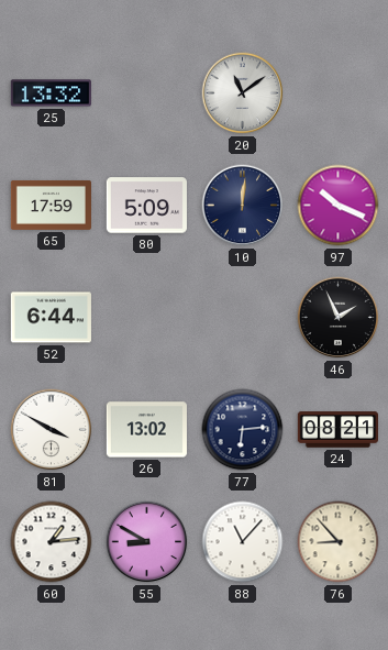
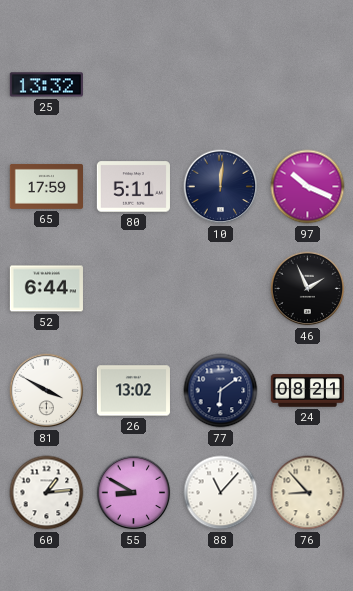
20: 11:09 -> none
80: 5:09 -> 5:11
77: 6:14 -> 6:09
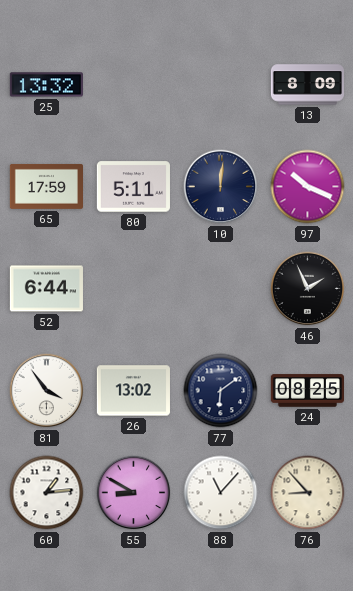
13: none -> 8:09
81: 3:50 -> 3:54
24: 08:21 -> 08:25
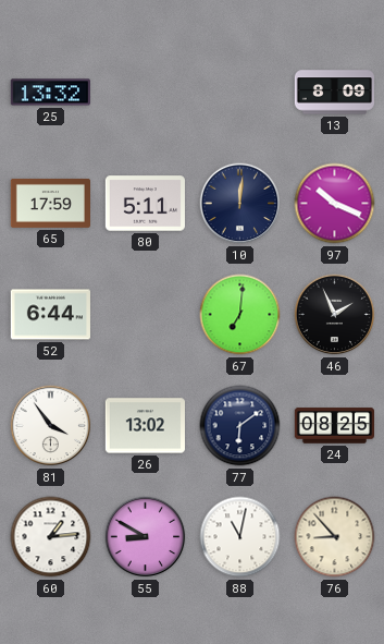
67: none -> 7:01
88: 11:07 -> 11:02
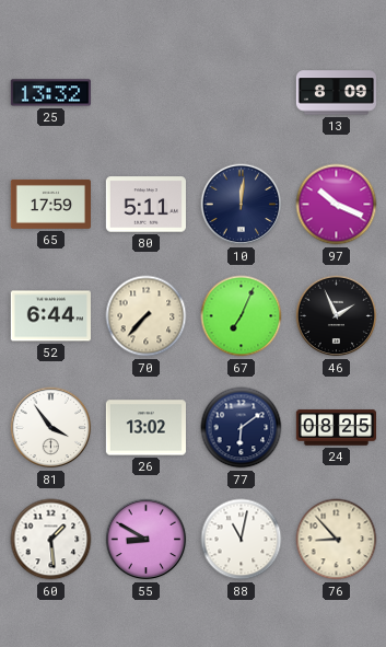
70: none -> 7:37
67: 7:01 -> 7:04
60: 1:14 -> 1:29
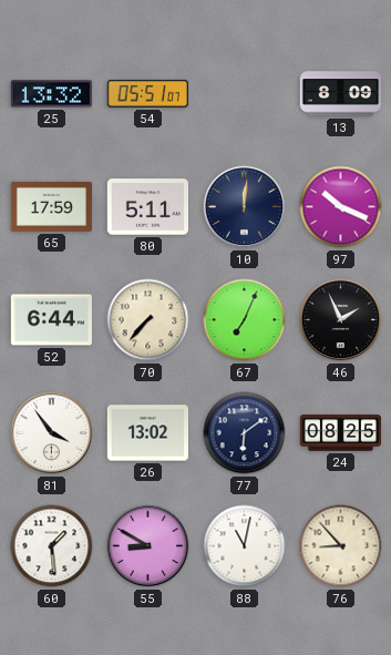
54: none -> 05:51
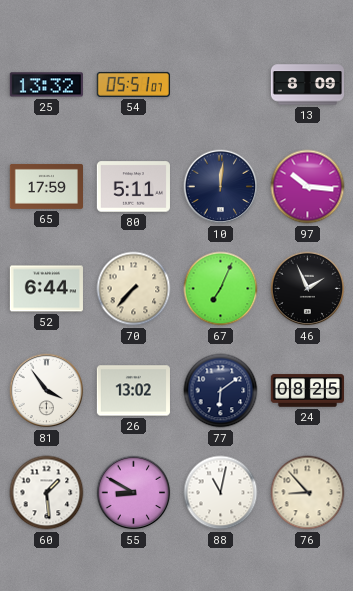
97: 10:19 -> 10:16
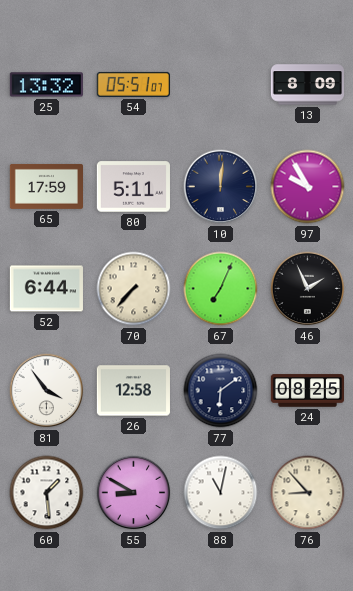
97: 10:16 -> 9:55
26: 13:02 -> 12:58
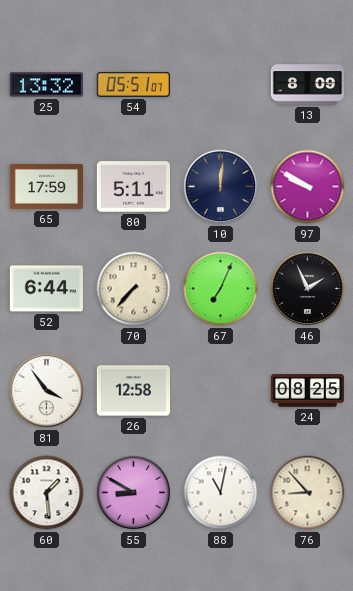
97: 9:55 -> 9:50
77: 6:09 -> none
